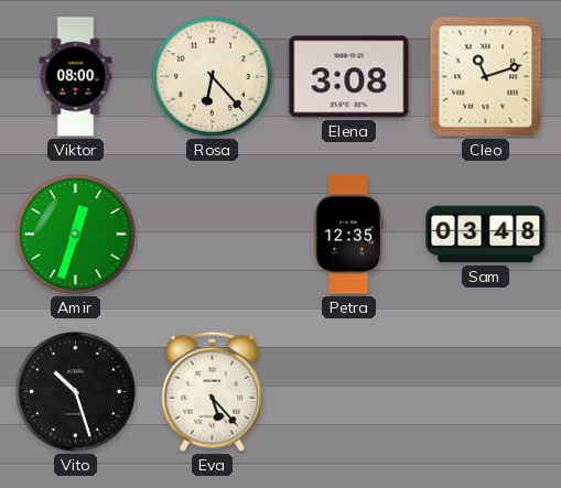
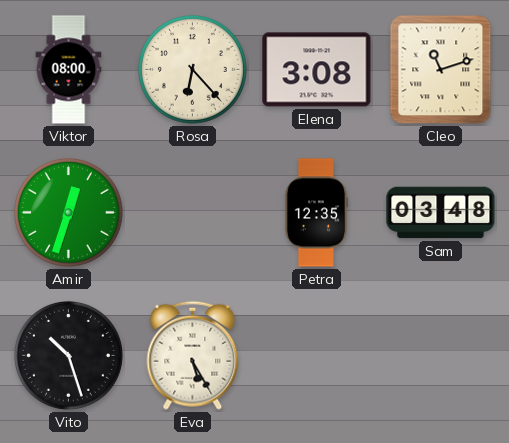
Eva: 5:23 -> 5:25
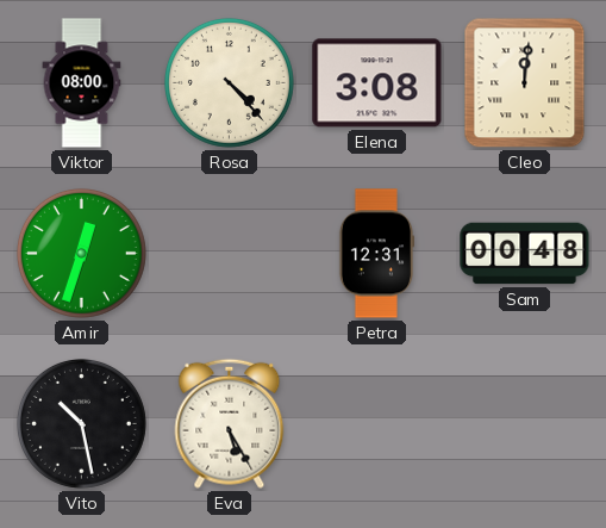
Rosa: 6:23 -> 4:23
Cleo: 11:12 -> 12:01
Petra: 12:35 -> 12:31
Sam: 03:48 -> 00:48
Vito: 10:27 -> 10:28
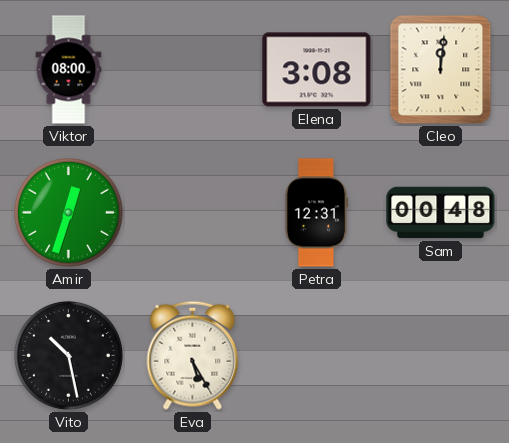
Rosa: 4:23 -> none
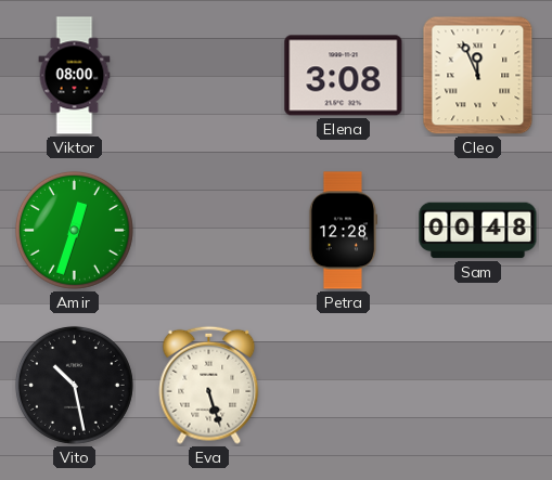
Cleo: 12:01 -> 11:56
Petra: 12:31 -> 12:28
Eva: 5:25 -> 5:27
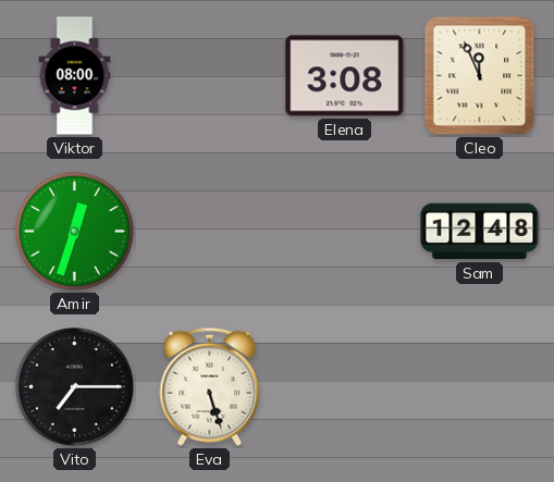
Petra: 12:28 -> none
Sam: 00:48 -> 12:48
Vito: 10:28 -> 7:15
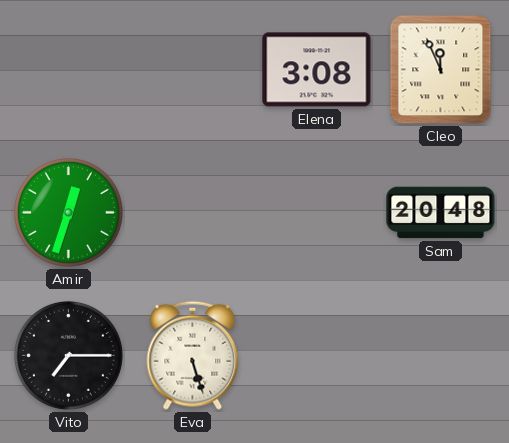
Viktor: 08:00 -> none
Sam: 12:48 -> 20:48
